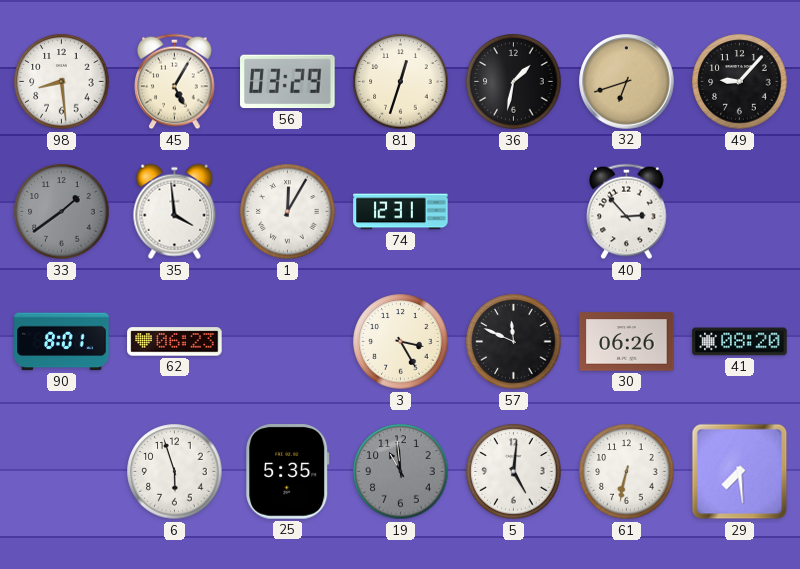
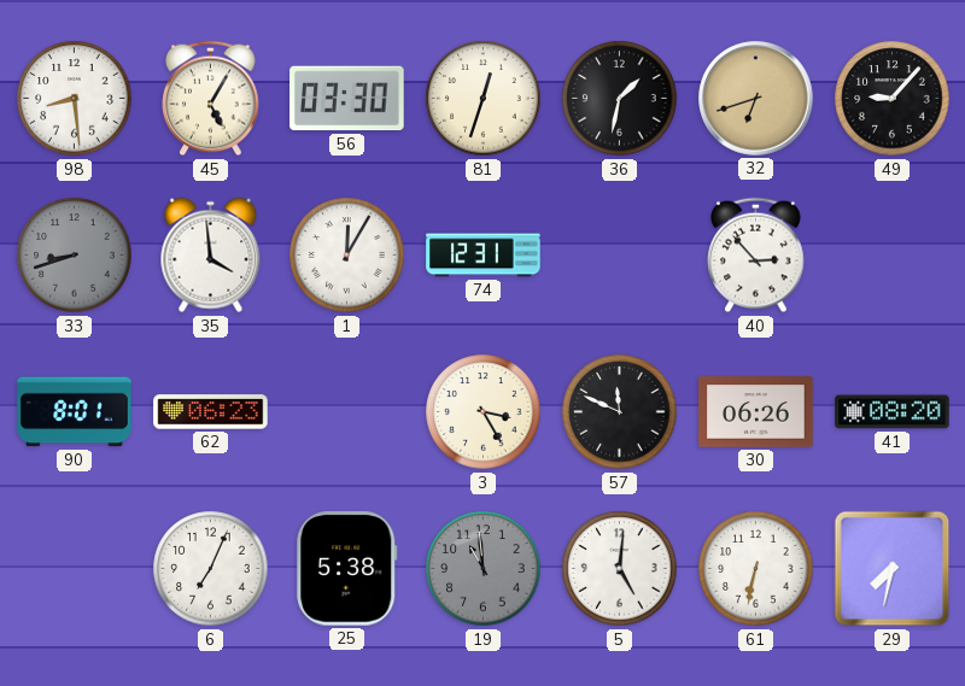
56: 03:29 -> 03:30
33: 1:39 -> 8:42
6: 5:57 -> 7:04
25: 5:35 -> 5:38
29: 7:29 -> 7:32
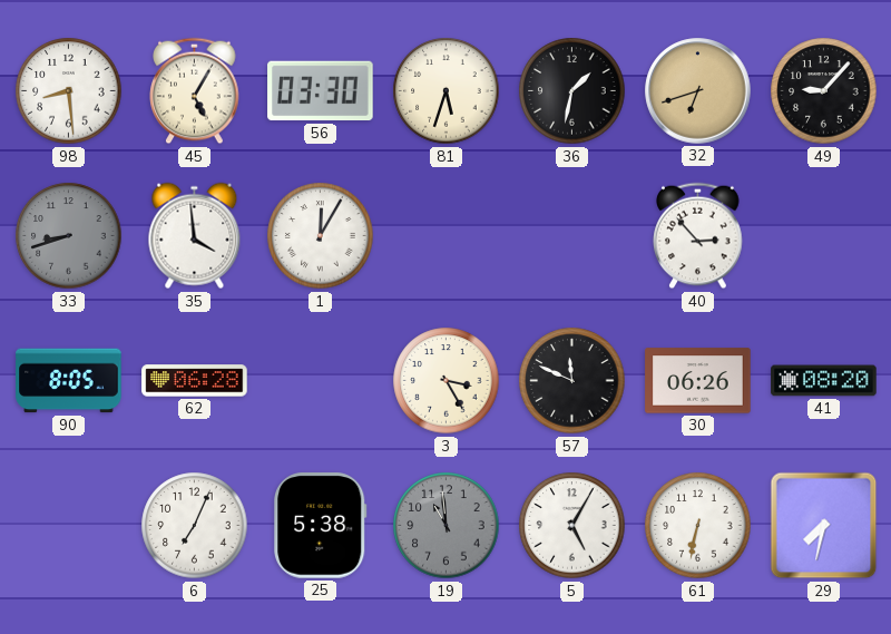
81: 12:33 -> 5:33
74: 12:31 -> none
90: 8:01 -> 8:05
62: 06:23 -> 06:28
5: 5:01 -> 5:05
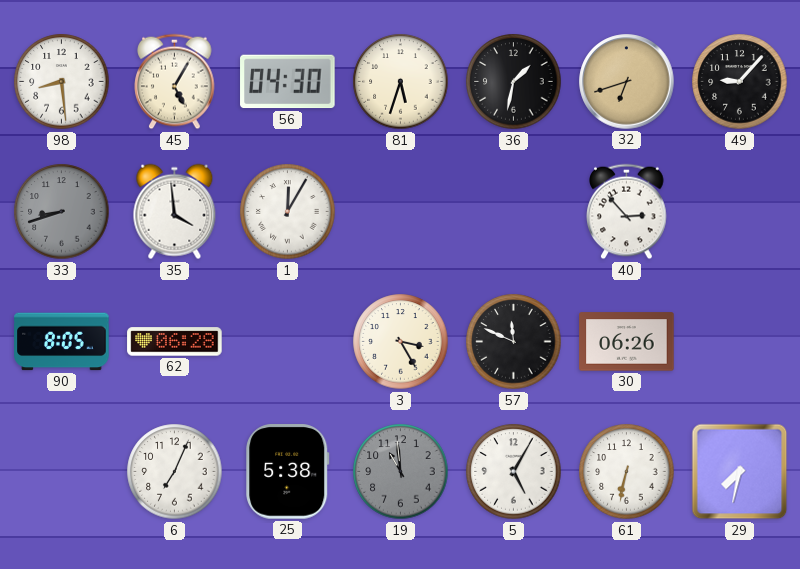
56: 03:30 -> 04:30
41: 08:20 -> none
